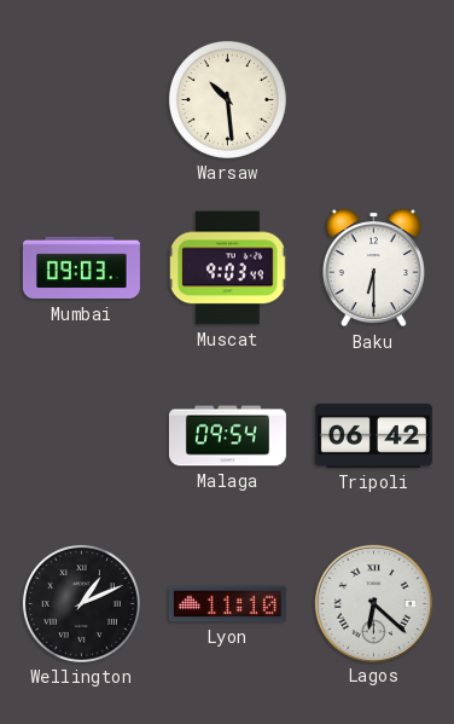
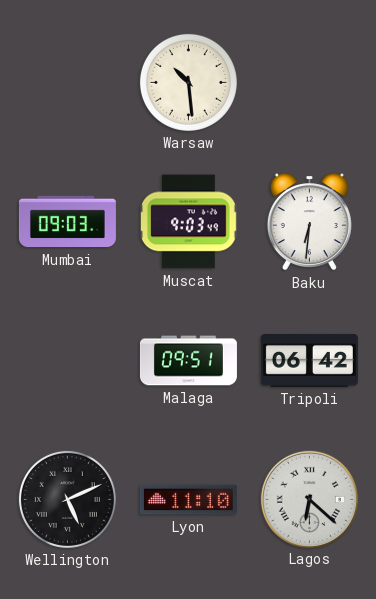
Baku: 6:30 -> 6:31
Malaga: 09:54 -> 09:51
Wellington: 1:11 -> 5:11
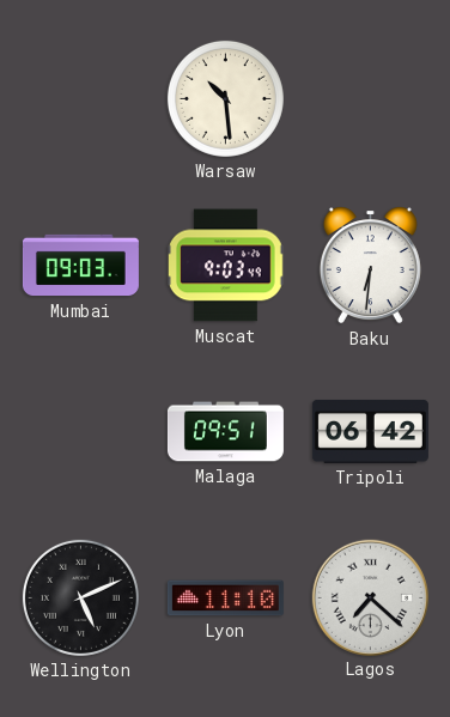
Lagos: 6:22 -> 7:22
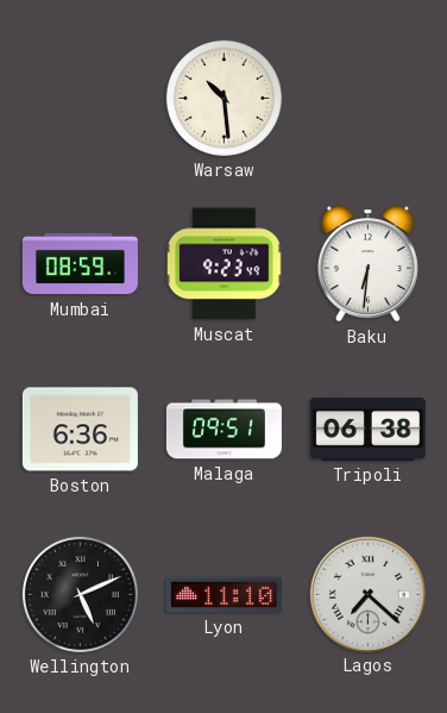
Mumbai: 09:03 -> 08:59
Muscat: 9:03 -> 9:23
Boston: none -> 6:36
Tripoli: 06:42 -> 06:38
